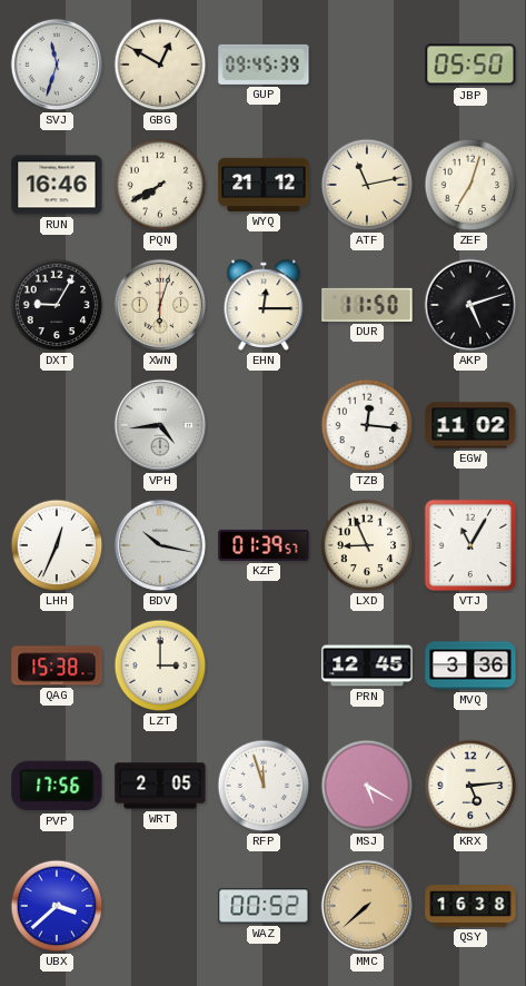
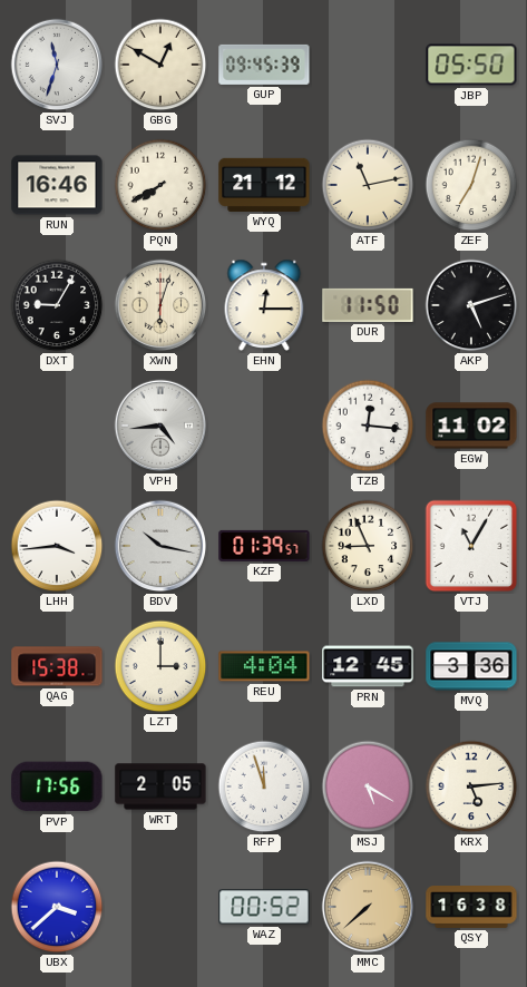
LHH: 12:34 -> 3:44
REU: none -> 4:04
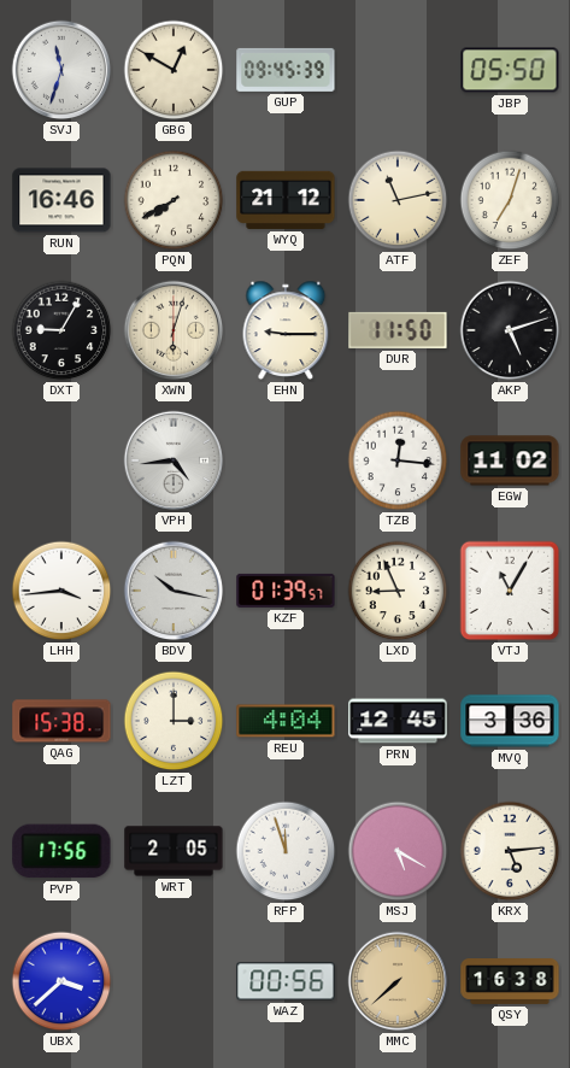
EHN: 12:15 -> 9:15
WAZ: 00:52 -> 00:56
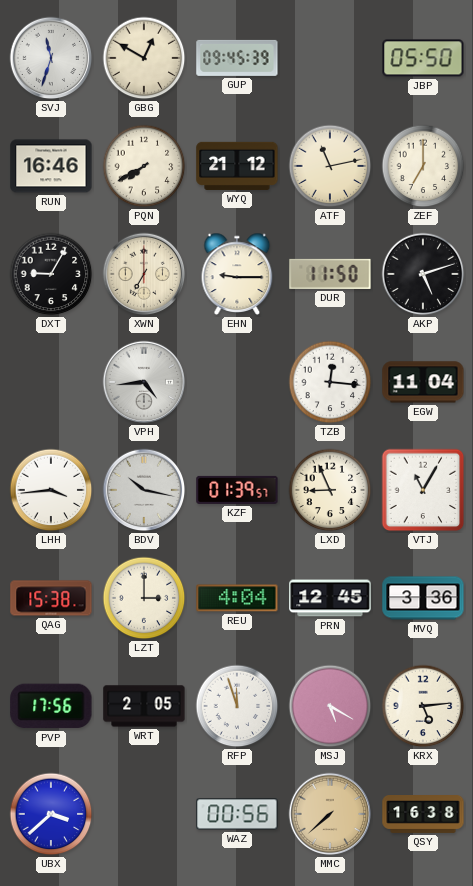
ZEF: 7:03 -> 7:00
XWN: 6:03 -> 7:00
EGW: 11:02 -> 11:04
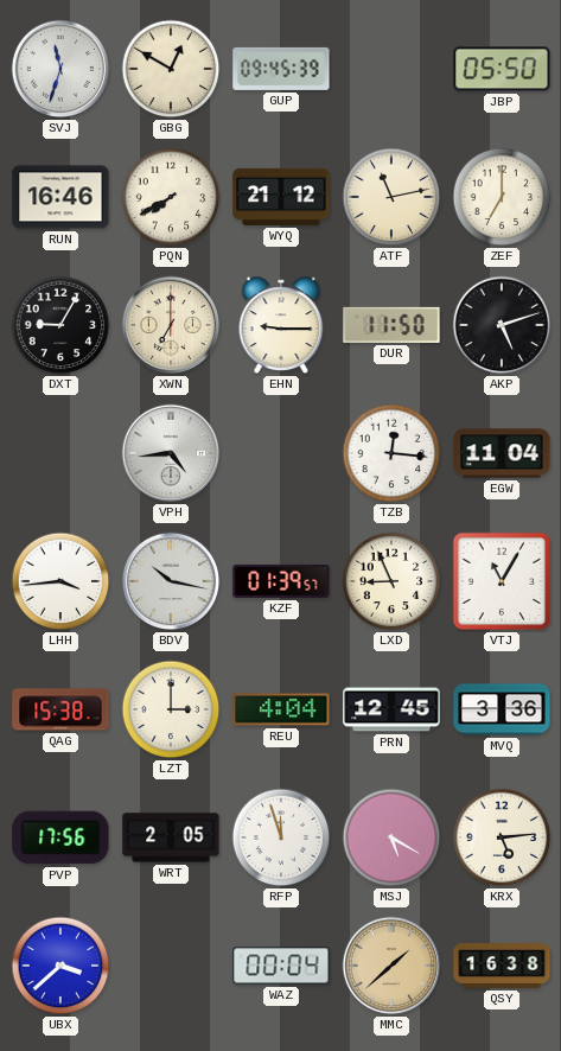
WAZ: 00:56 -> 00:04
MMC: 7:38 -> 1:38
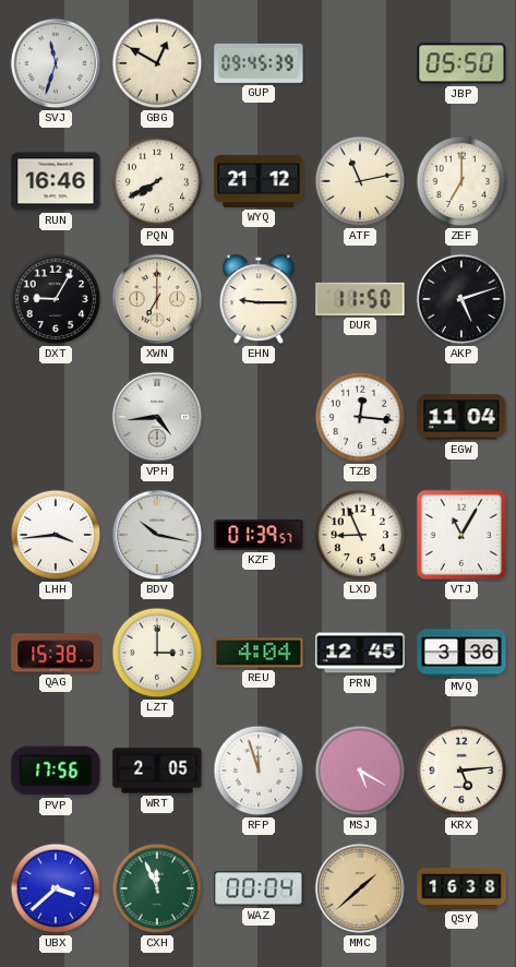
CXH: none -> 11:56
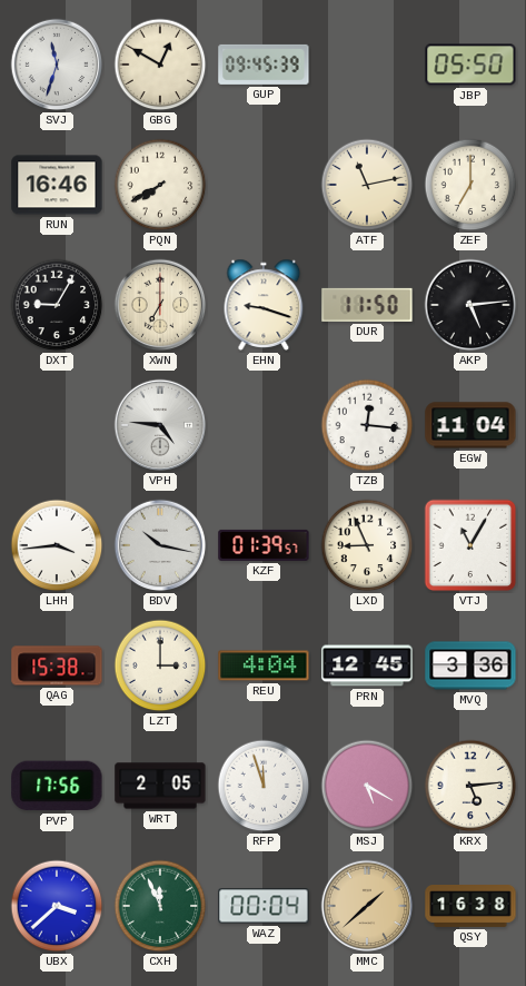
WYQ: 21:12 -> none
EHN: 9:15 -> 9:18
AKP: 5:12 -> 5:14
VPH: 4:44 -> 4:46
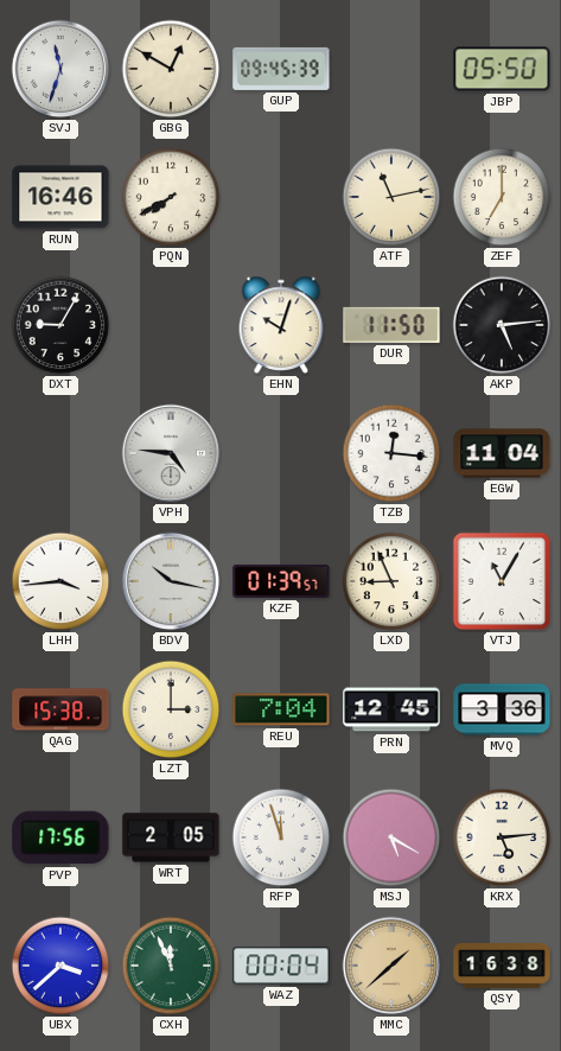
XWN: 7:00 -> none
EHN: 9:18 -> 10:03
REU: 4:04 -> 7:04
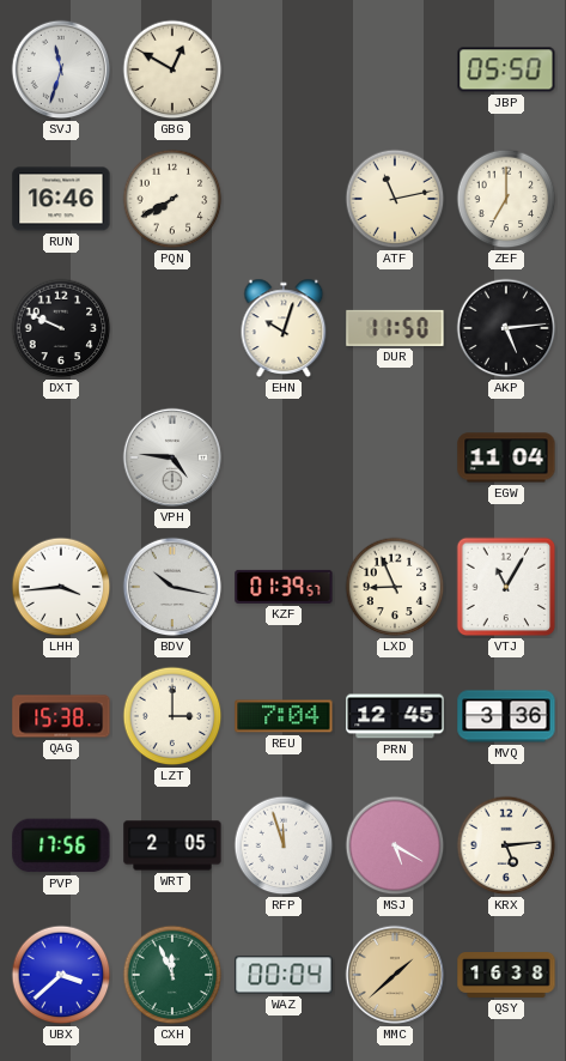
GUP: 09:45 -> none
DXT: 9:05 -> 9:49
TZB: 12:16 -> none
